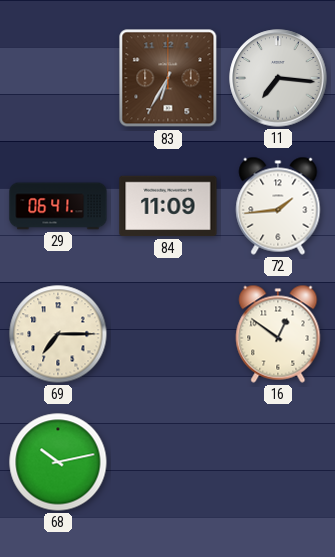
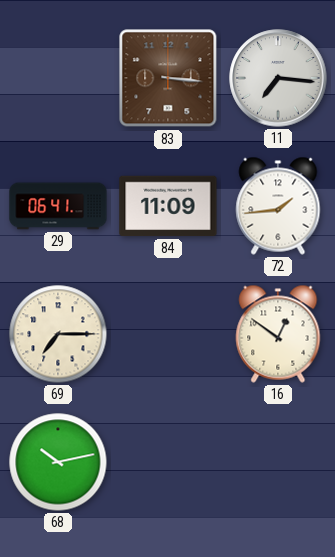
83: 6:35 -> 3:16
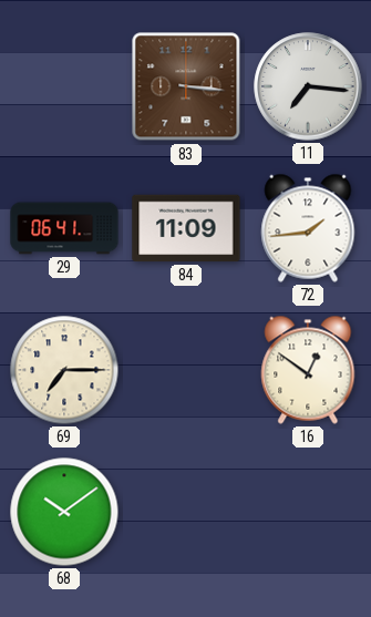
68: 10:13 -> 10:09
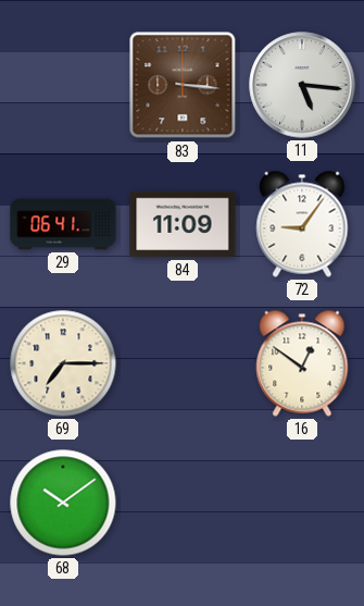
11: 7:16 -> 5:16
72: 1:44 -> 9:06
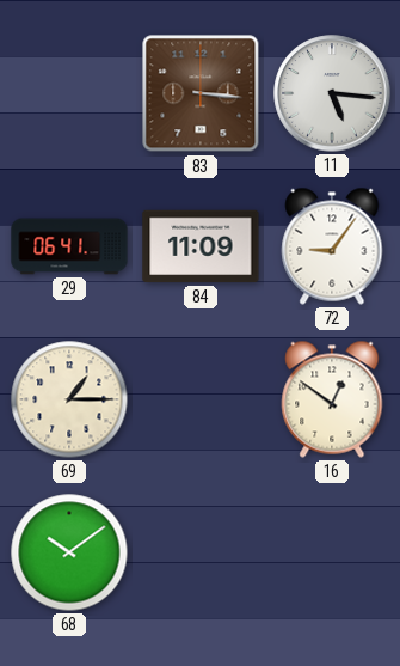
69: 7:15 -> 1:15
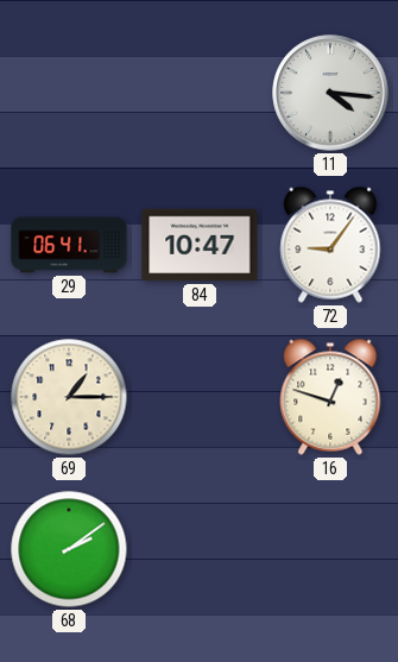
83: 3:16 -> none
11: 5:16 -> 4:16
84: 11:09 -> 10:47
16: 12:51 -> 12:48
68: 10:09 -> 2:09
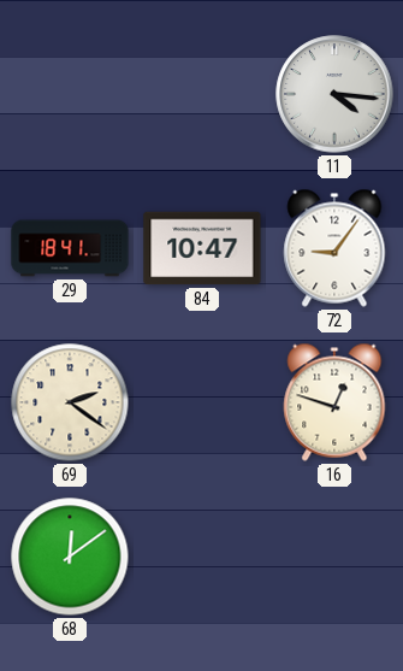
29: 06:41 -> 18:41
69: 1:15 -> 2:21
68: 2:09 -> 12:09
